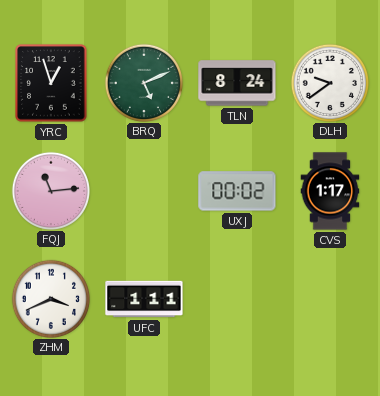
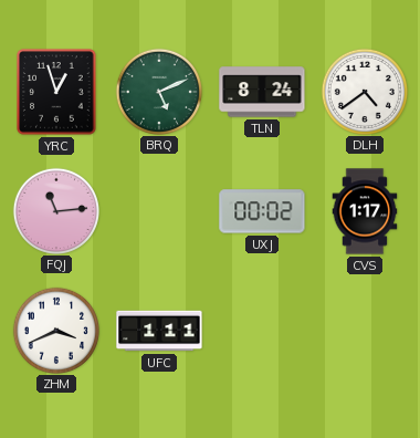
DLH: 9:39 -> 4:39
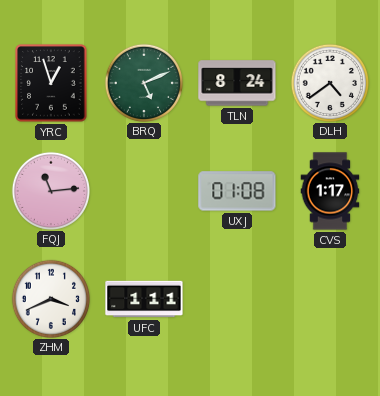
UXJ: 00:02 -> 01:08
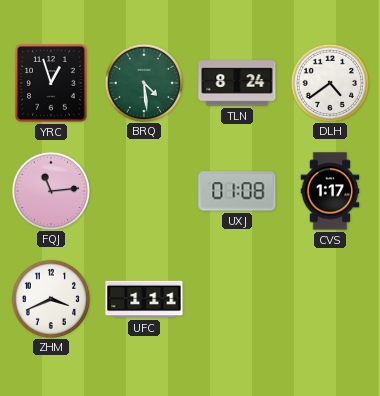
BRQ: 5:11 -> 4:29
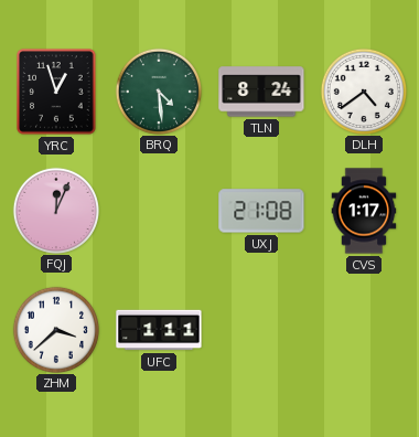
FQJ: 11:14 -> 12:04
UXJ: 01:08 -> 21:08
ZHM: 3:41 -> 3:38
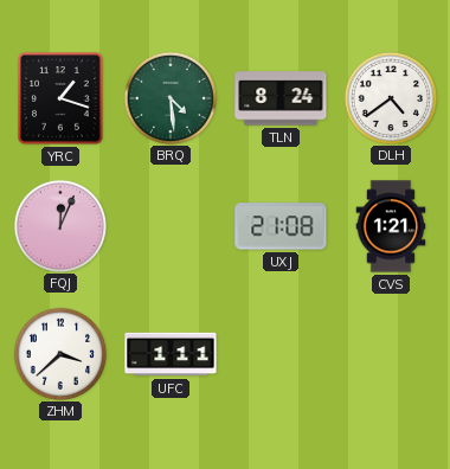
YRC: 12:57 -> 1:18
CVS: 1:17 -> 1:21
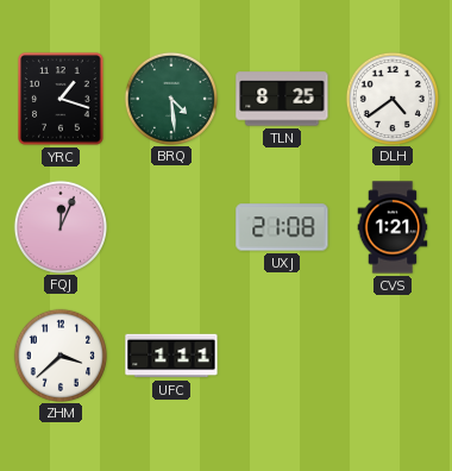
TLN: 8:24 -> 8:25
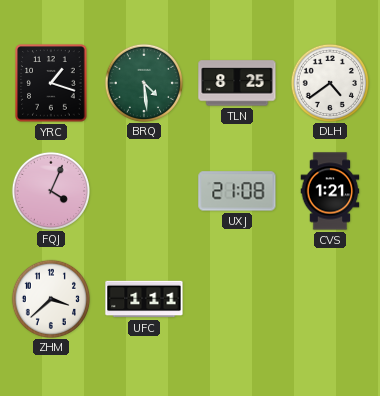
FQJ: 12:04 -> 4:04
